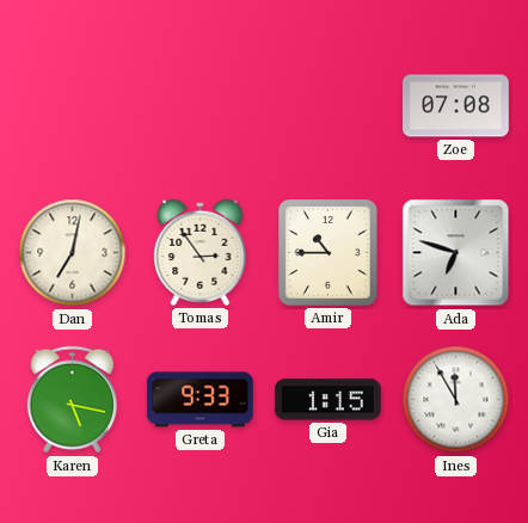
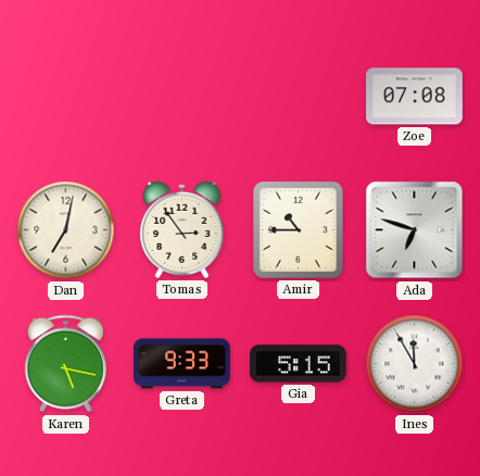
Gia: 1:15 -> 5:15
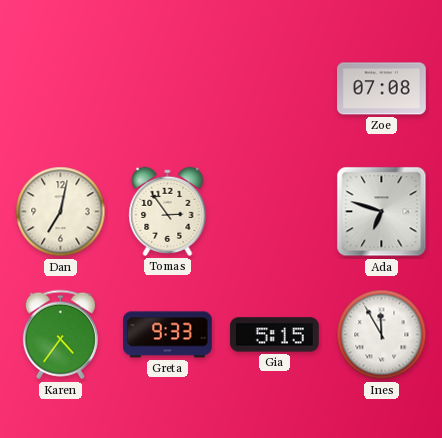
Amir: 10:45 -> none
Karen: 5:17 -> 4:36
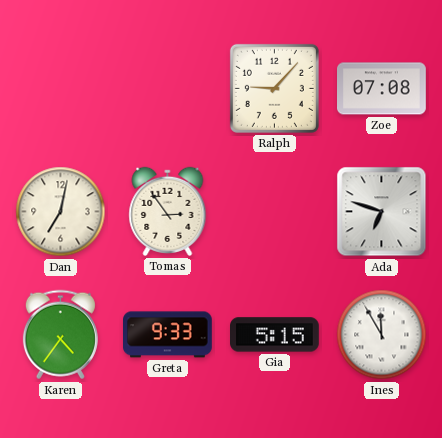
Ralph: none -> 9:07
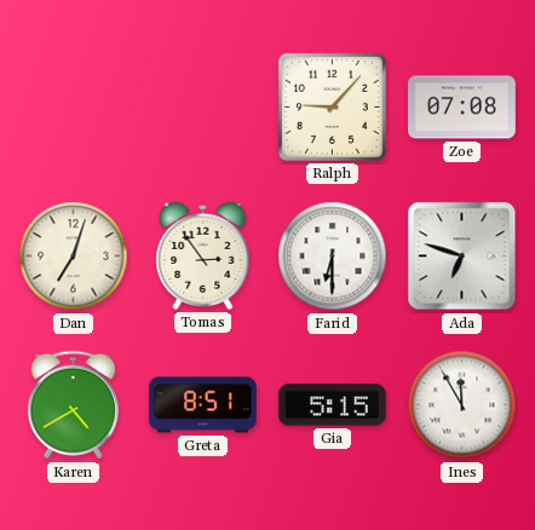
Dan: 7:02 -> 7:03
Farid: none -> 6:30
Karen: 4:36 -> 4:40
Greta: 9:33 -> 8:51
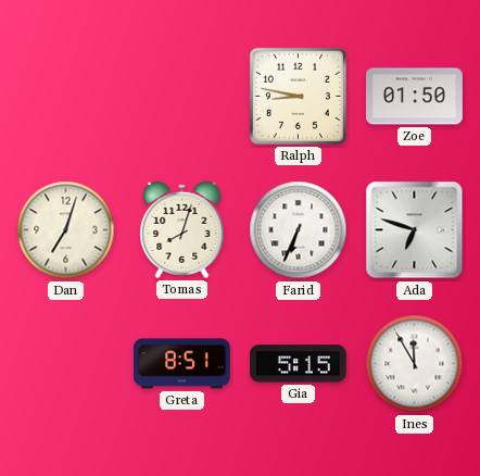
Ralph: 9:07 -> 8:47
Zoe: 07:08 -> 01:50
Tomas: 2:54 -> 8:03
Farid: 6:30 -> 6:34
Karen: 4:40 -> none
